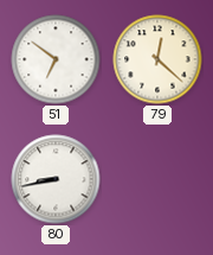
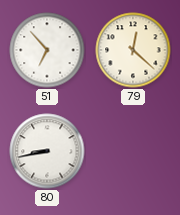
51: 6:51 -> 6:53
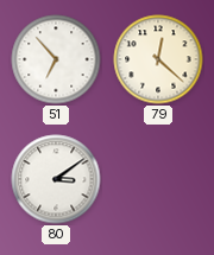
80: 8:43 -> 3:09
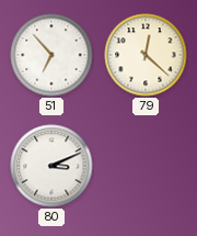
80: 3:09 -> 3:11
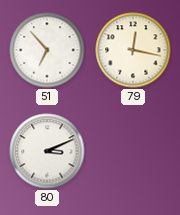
79: 12:22 -> 12:17
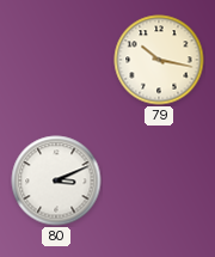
51: 6:53 -> none
79: 12:17 -> 10:17
